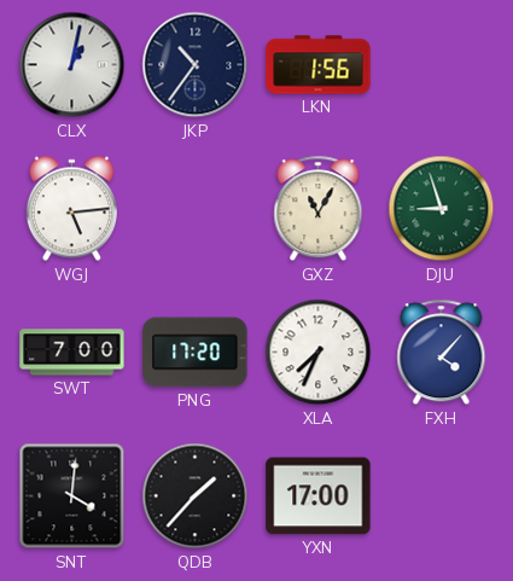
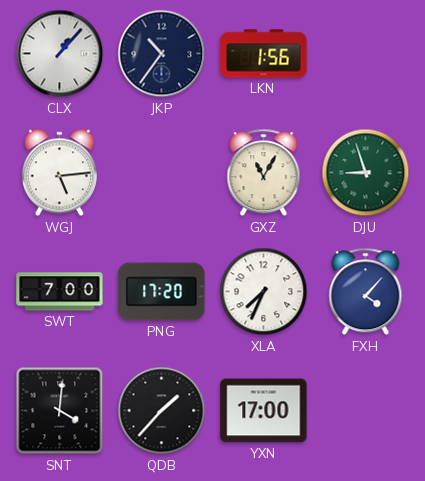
CLX: 1:02 -> 1:07
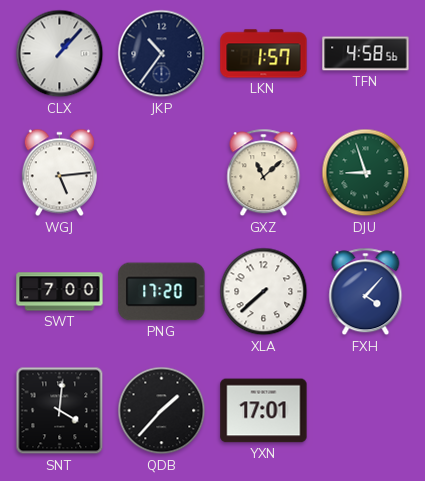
LKN: 1:56 -> 1:57
TFN: none -> 4:58
GXZ: 11:05 -> 11:08
XLA: 7:34 -> 7:38
YXN: 17:00 -> 17:01
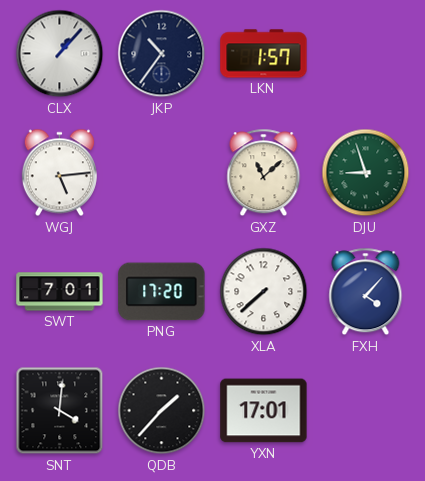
TFN: 4:58 -> none
SWT: 7:00 -> 7:01
